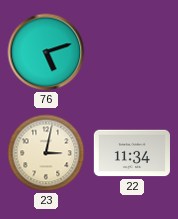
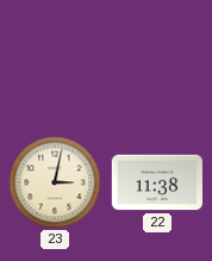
76: 5:12 -> none
22: 11:34 -> 11:38
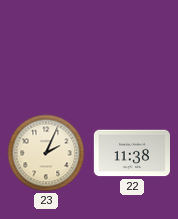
23: 3:02 -> 2:04
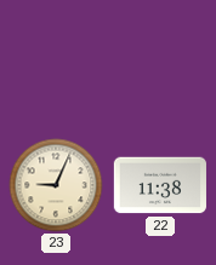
23: 2:04 -> 9:04
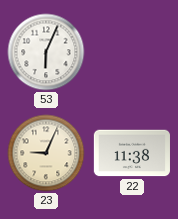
53: none -> 6:04
